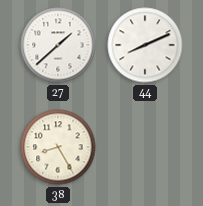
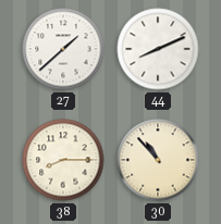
38: 8:25 -> 8:15
30: none -> 10:53
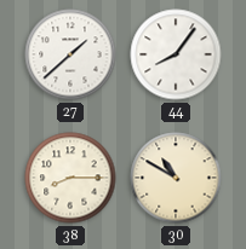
44: 8:11 -> 8:06
30: 10:53 -> 10:50
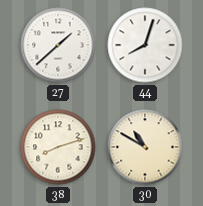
44: 8:06 -> 8:03
38: 8:15 -> 8:12
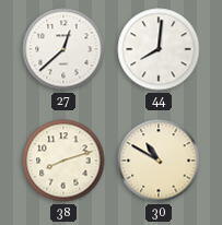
27: 1:38 -> 12:38
44: 8:03 -> 8:01
